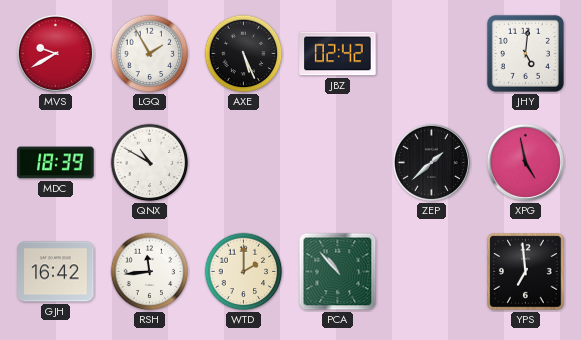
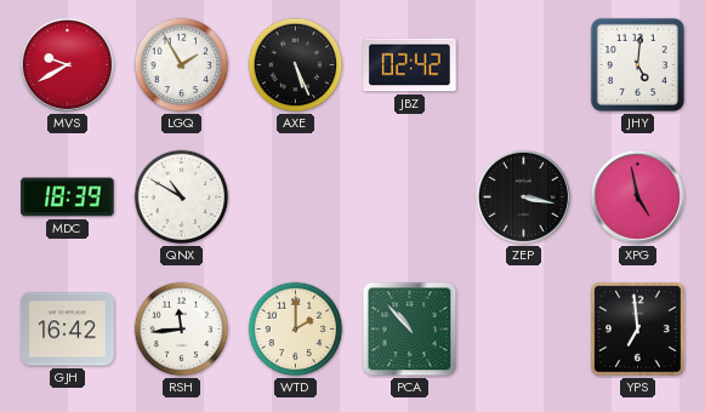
ZEP: 1:38 -> 3:17
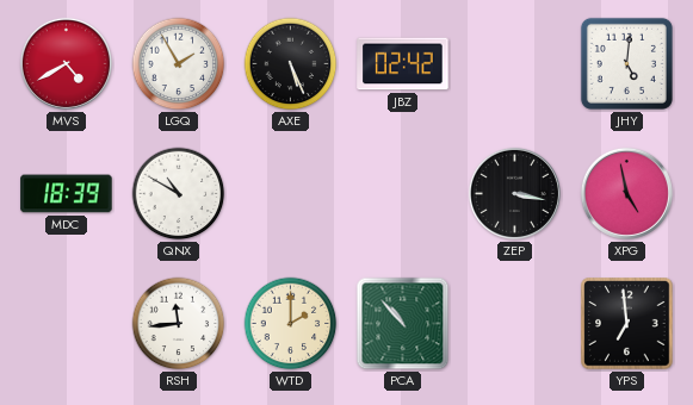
MVS: 9:40 -> 4:40
GJH: 16:42 -> none
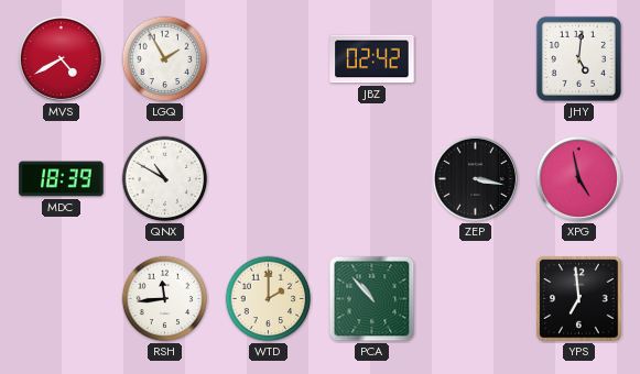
AXE: 5:26 -> none
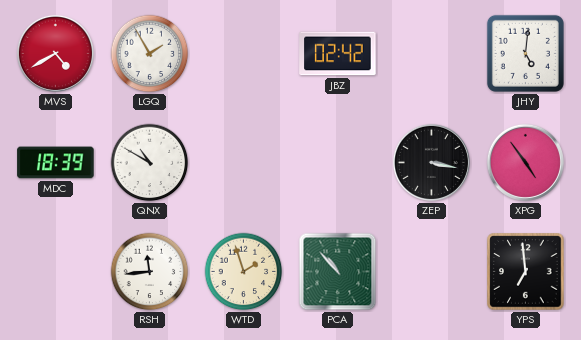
XPG: 4:58 -> 4:54
WTD: 2:00 -> 1:57
